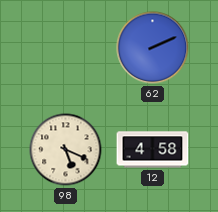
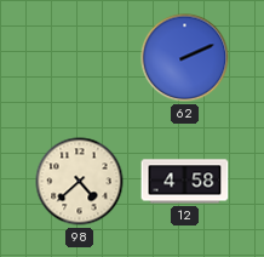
98: 5:19 -> 4:38
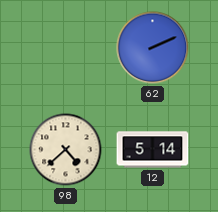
12: 4:58 -> 5:14
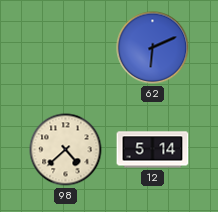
62: 2:11 -> 6:11
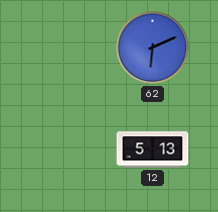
98: 4:38 -> none
12: 5:14 -> 5:13
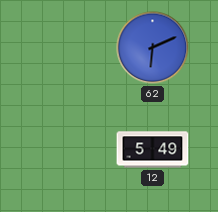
12: 5:13 -> 5:49
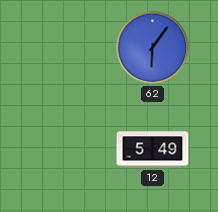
62: 6:11 -> 6:06
